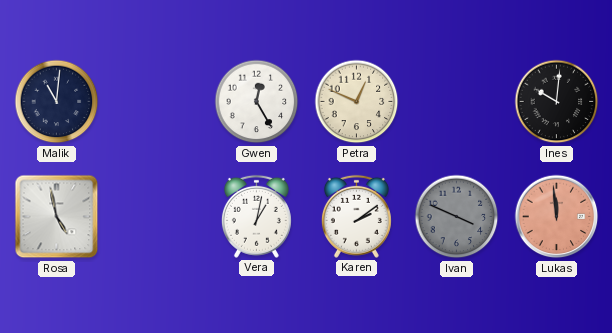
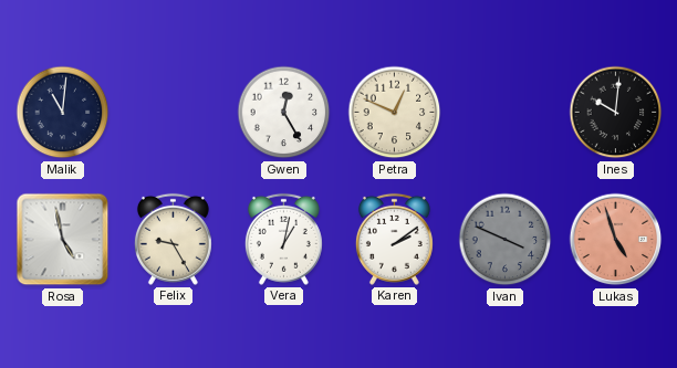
Felix: none -> 9:25
Lukas: 11:59 -> 4:57
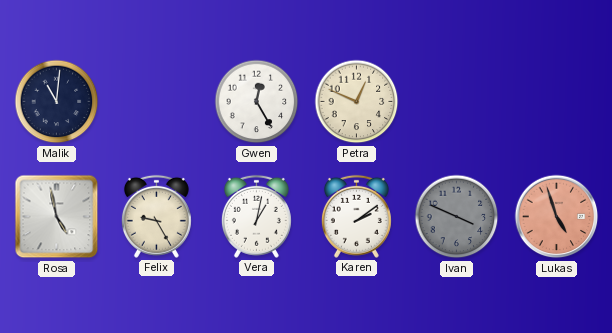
Ines: 10:01 -> none
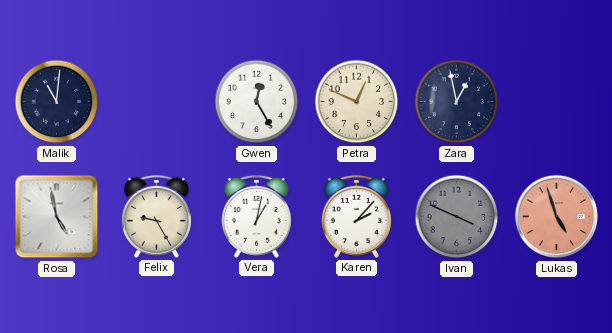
Zara: none -> 12:58
Karen: 2:09 -> 2:07
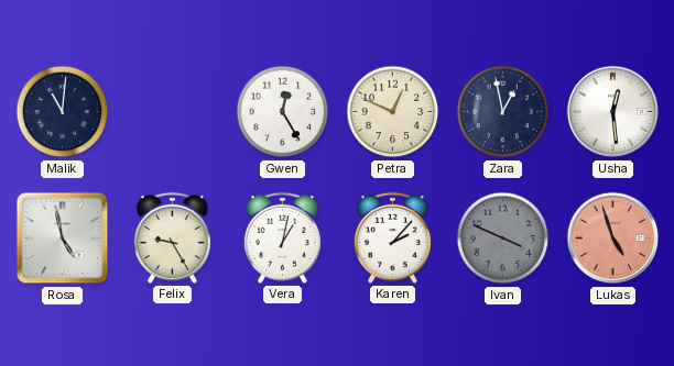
Usha: none -> 12:29
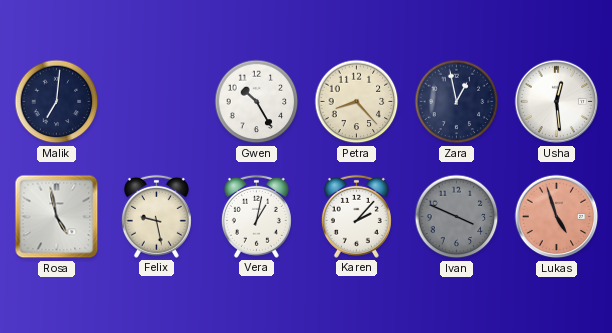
Malik: 11:01 -> 7:01
Gwen: 12:25 -> 10:25
Petra: 12:49 -> 8:23
Felix: 9:25 -> 9:28
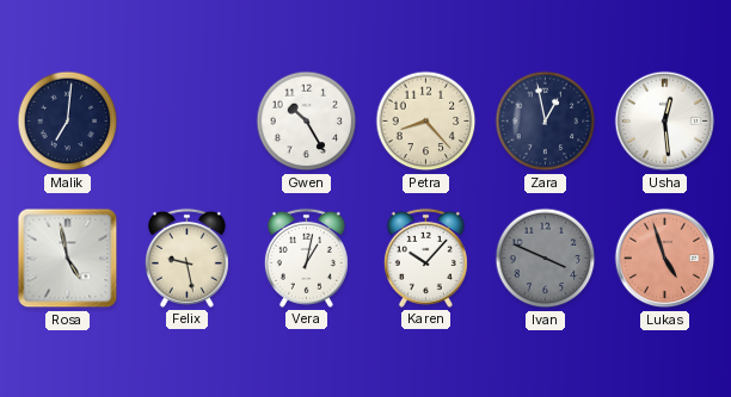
Karen: 2:07 -> 10:07
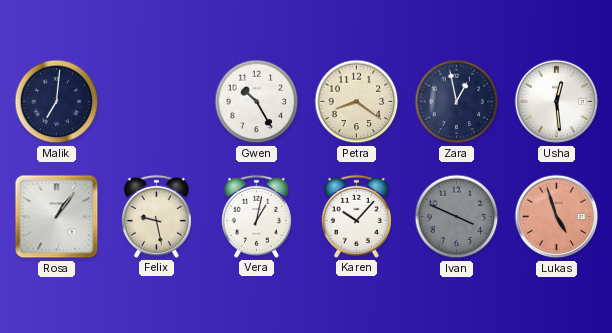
Petra: 8:23 -> 8:21
Rosa: 4:58 -> 1:06
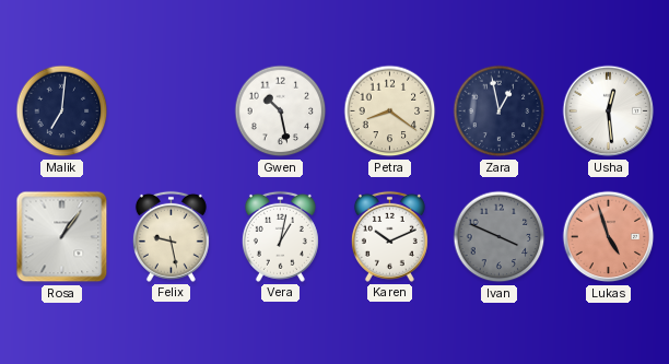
Gwen: 10:25 -> 10:28
Karen: 10:07 -> 10:11
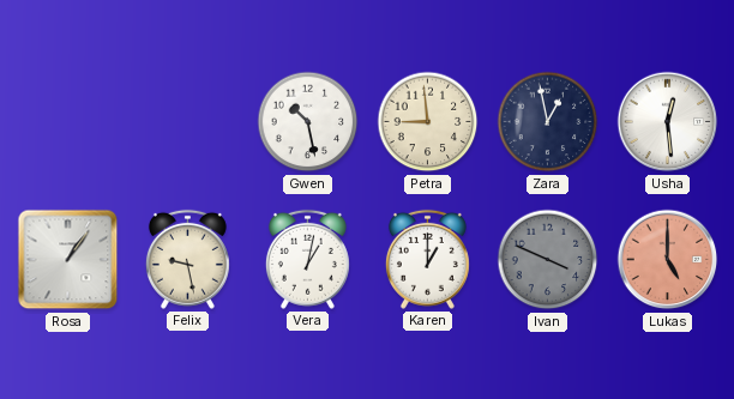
Malik: 7:01 -> none
Petra: 8:21 -> 8:59
Karen: 10:11 -> 1:00
Lukas: 4:57 -> 5:00
